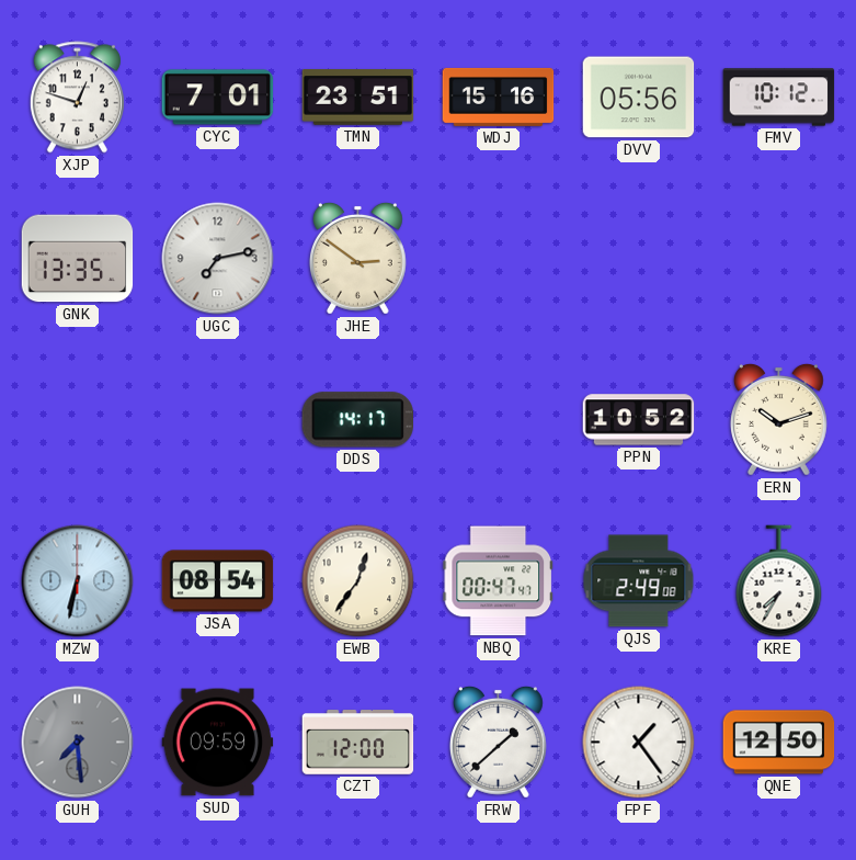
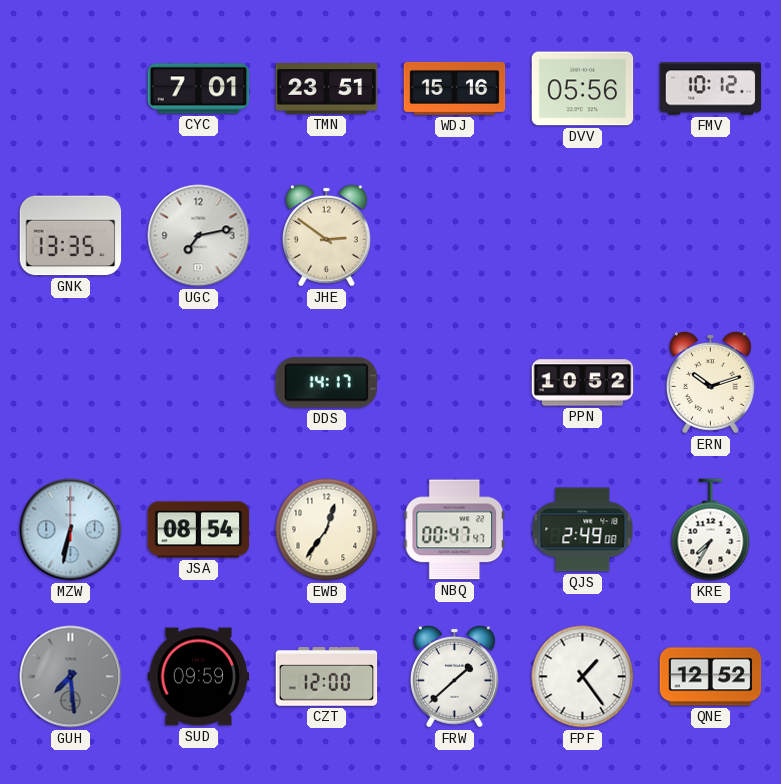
XJP: 12:48 -> none
QNE: 12:50 -> 12:52
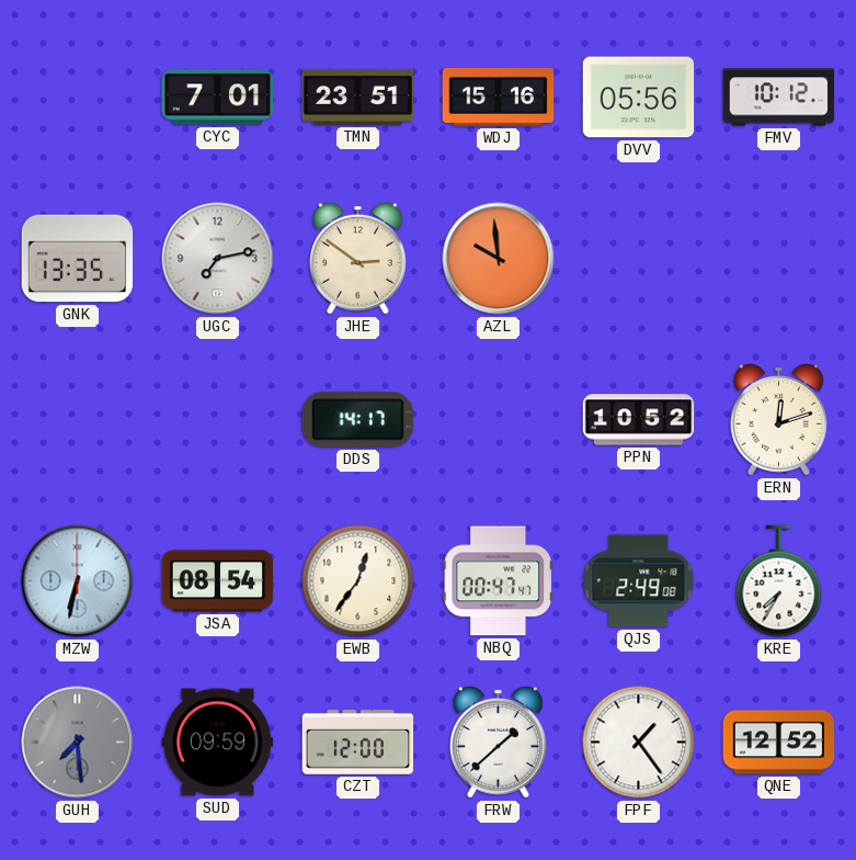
AZL: none -> 9:59
ERN: 10:12 -> 12:12
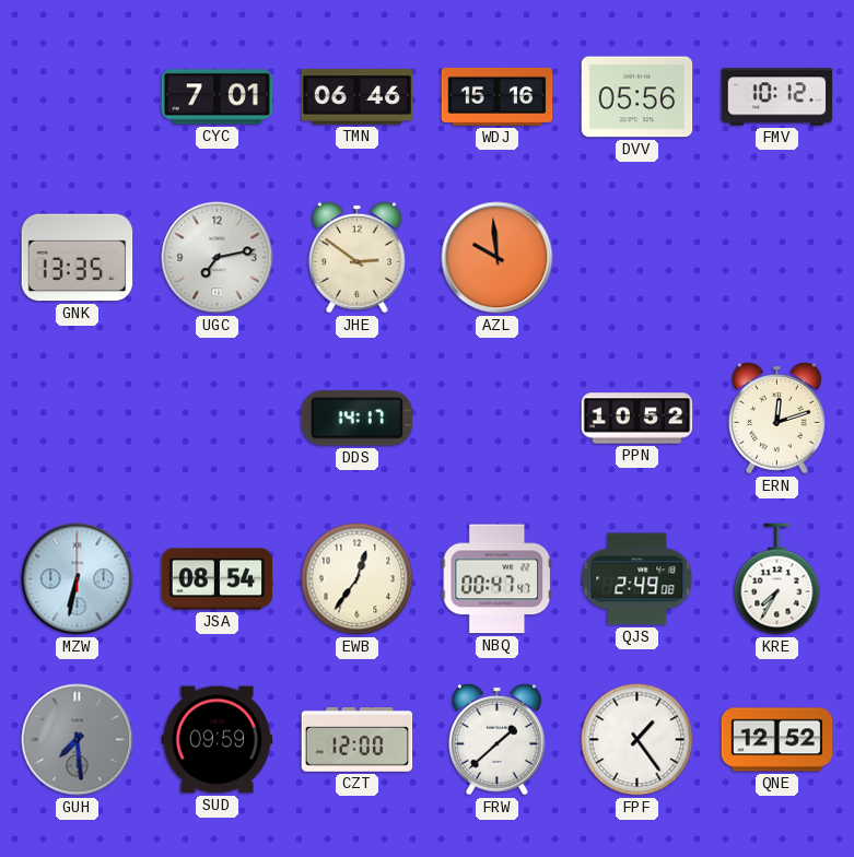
TMN: 23:51 -> 06:46
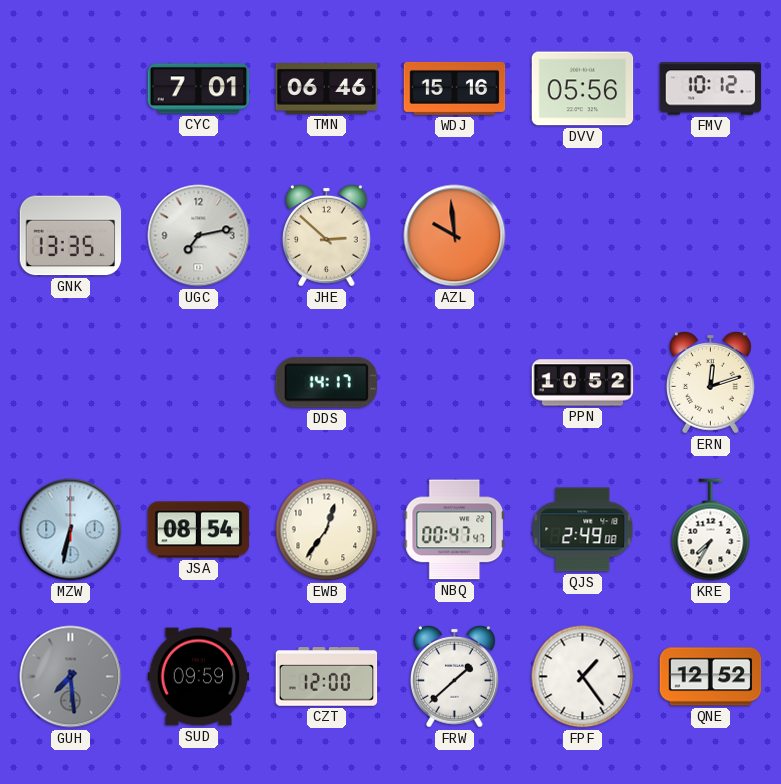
JHE: 2:51 -> 2:52
